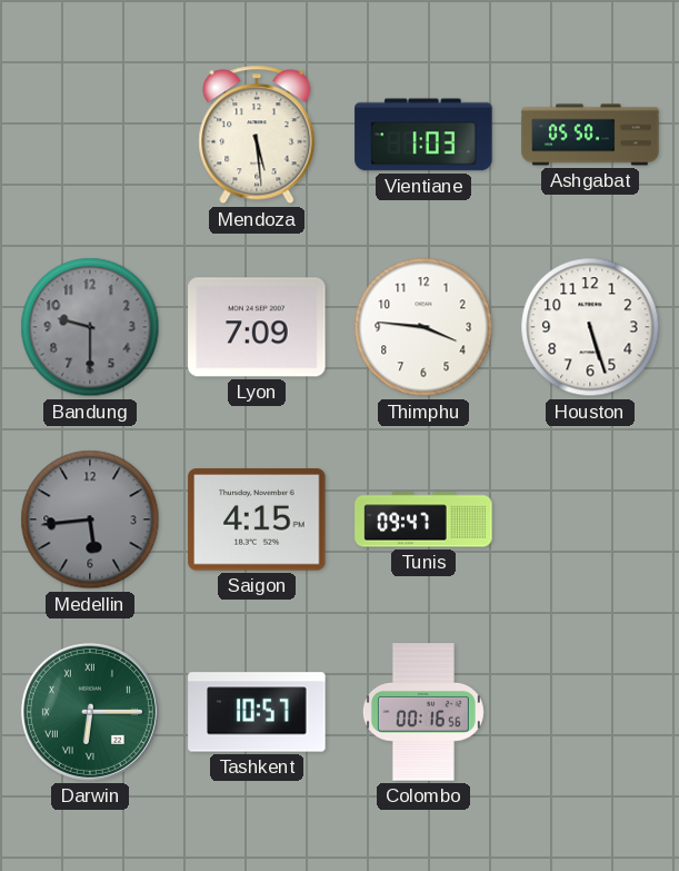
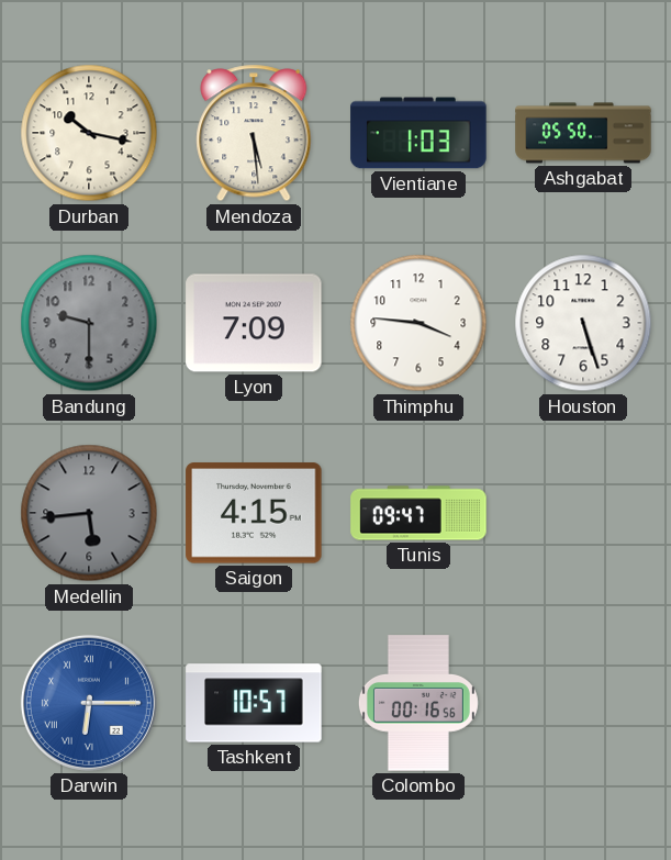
Durban: none -> 10:17
Darwin dial: green -> blue
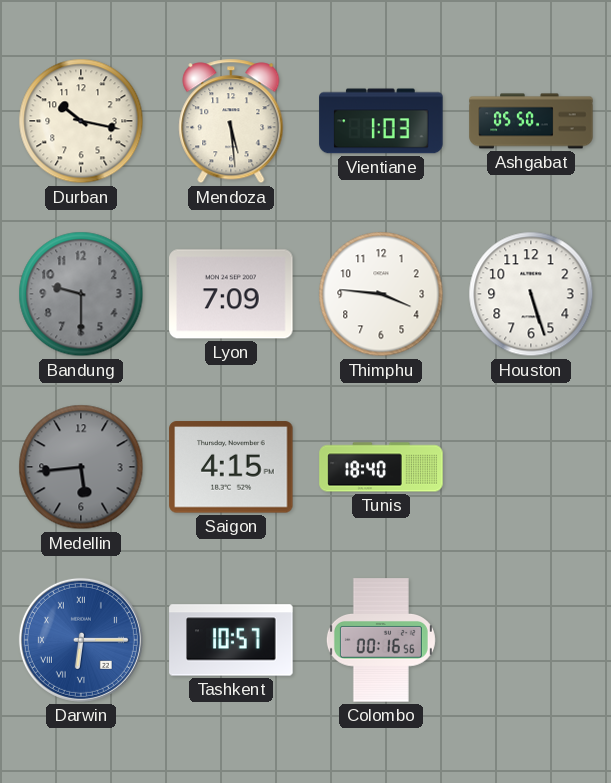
Tunis: 09:47 -> 18:40
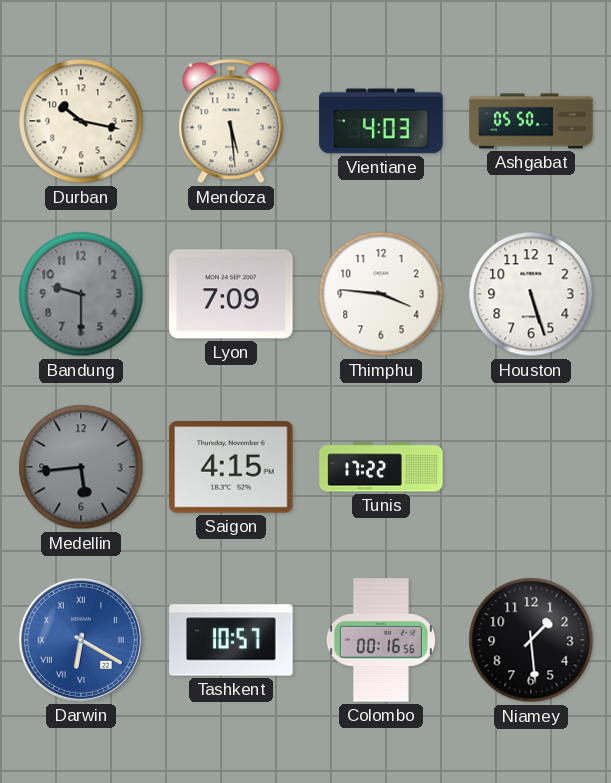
Vientiane: 1:03 -> 4:03
Tunis: 18:40 -> 17:22
Darwin: 6:15 -> 6:20
Niamey: none -> 1:29
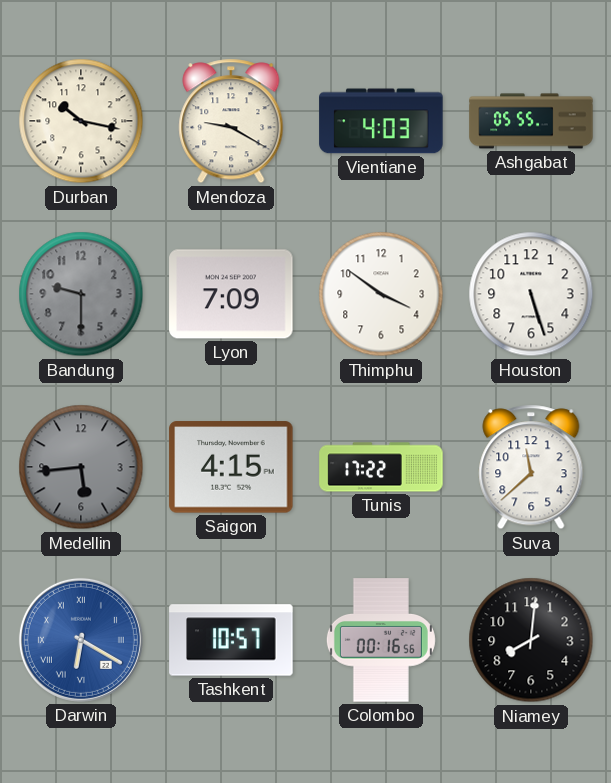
Mendoza: 5:29 -> 9:20
Ashgabat: 05:50 -> 05:55
Thimphu: 3:46 -> 3:51
Suva: none -> 11:38
Niamey: 1:29 -> 8:01
